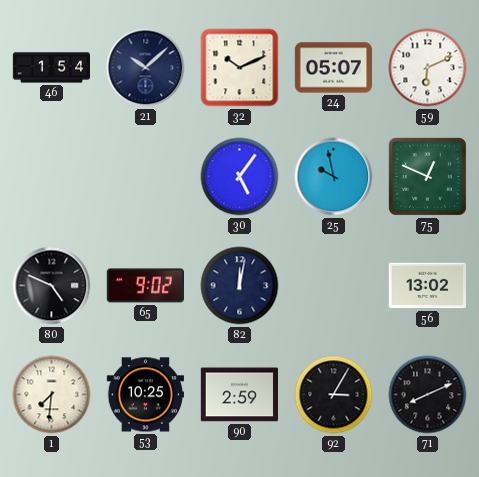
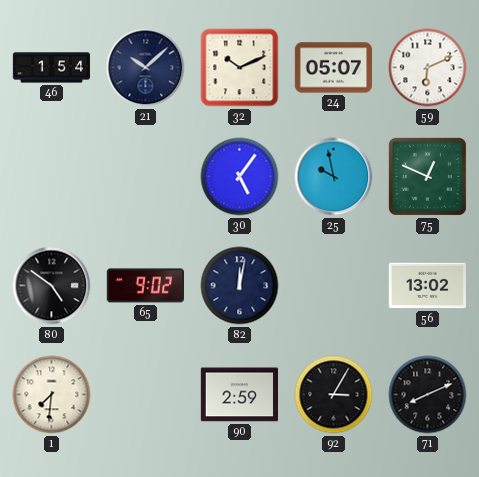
80: 4:49 -> 4:51
53: 10:25 -> none
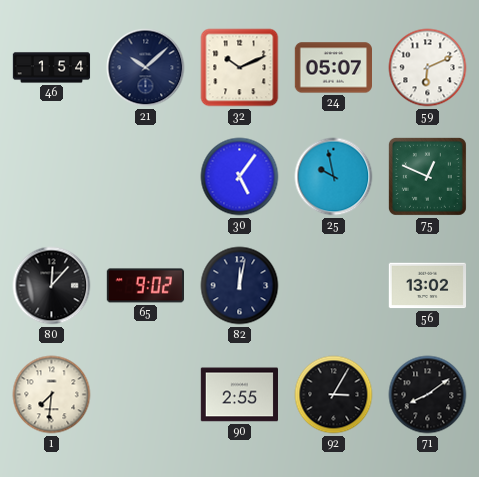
80: 4:51 -> 12:07
90: 2:59 -> 2:55
71: 8:11 -> 8:09
